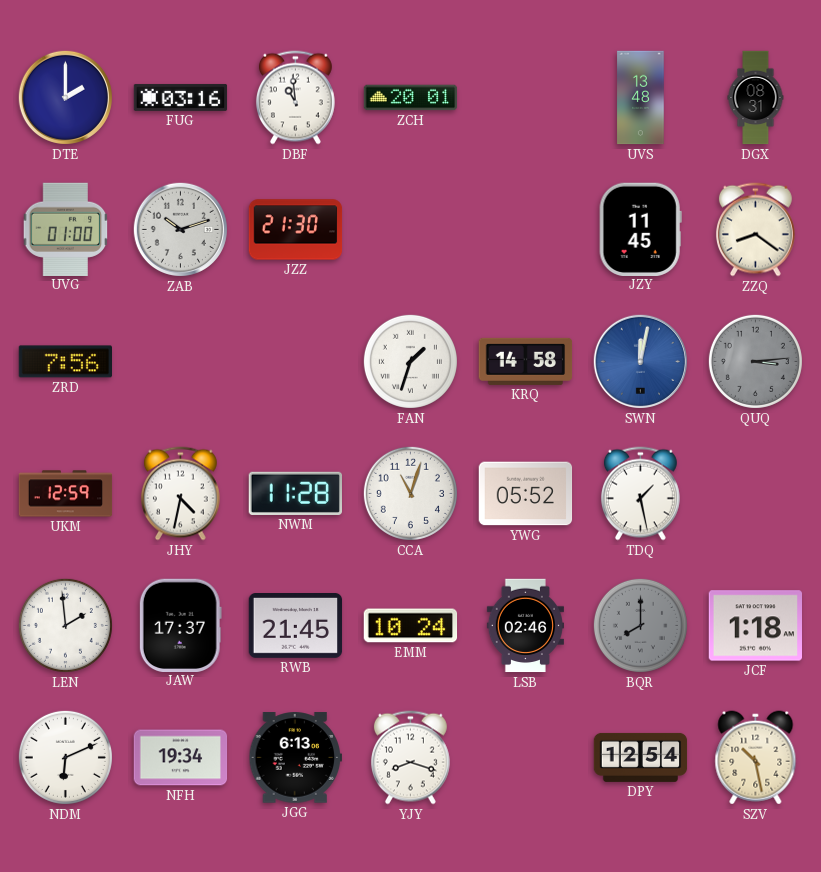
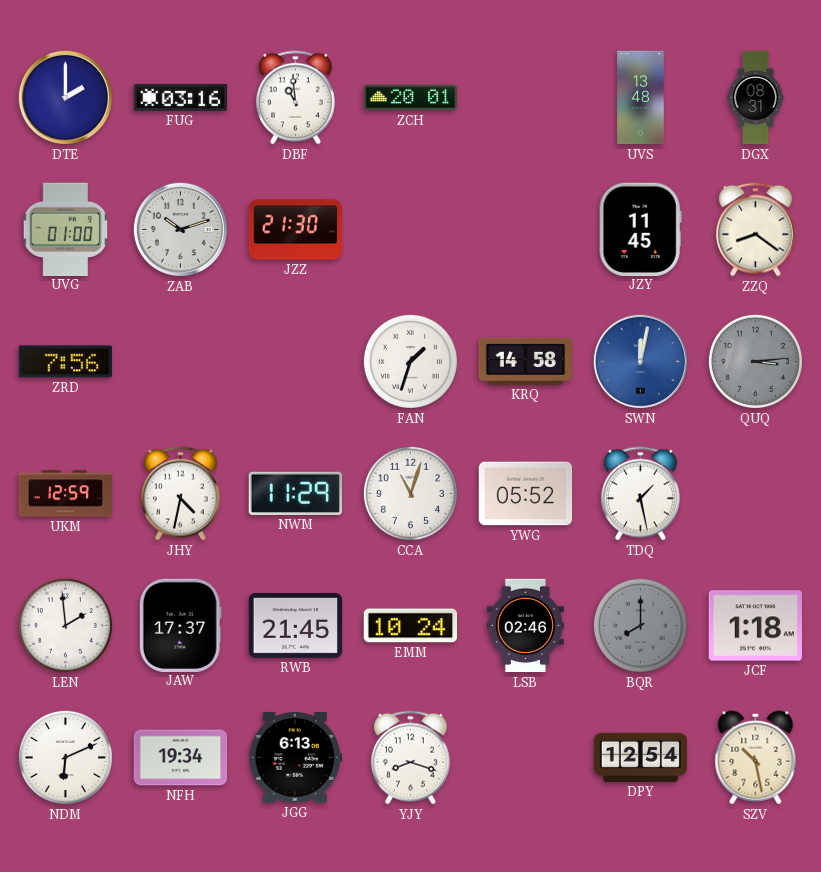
NWM: 11:28 -> 11:29
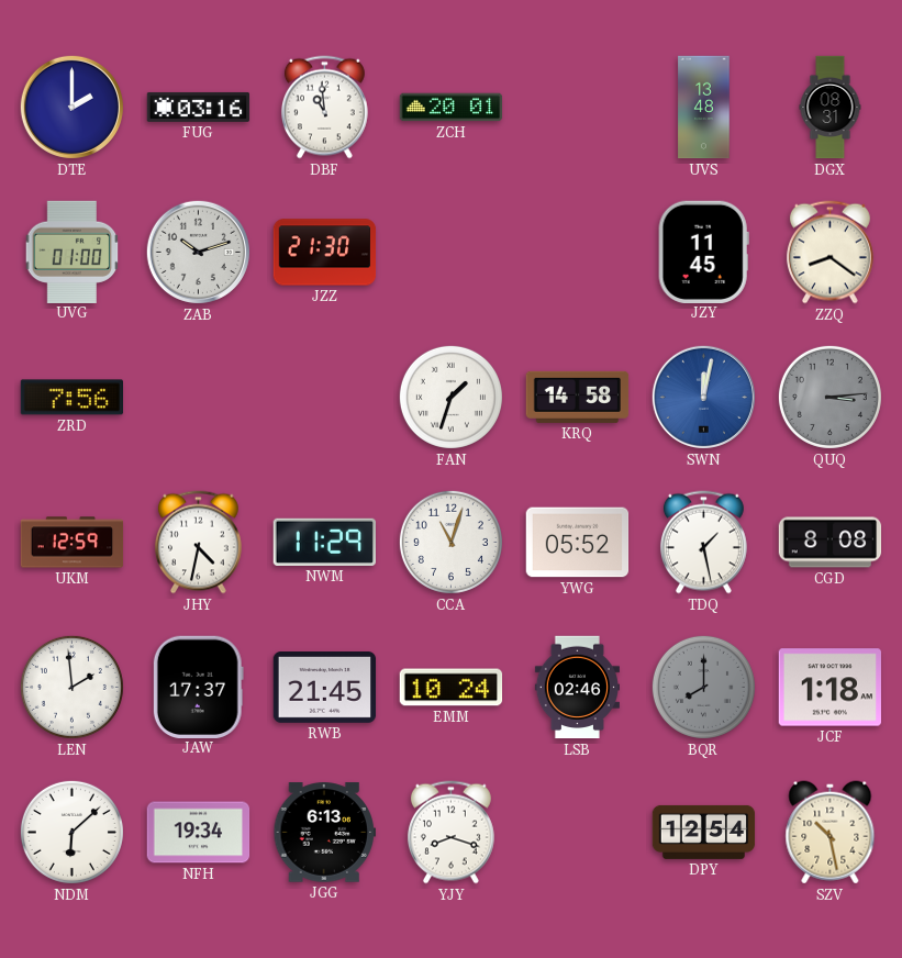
CGD: none -> 8:08
NDM: 6:11 -> 6:08
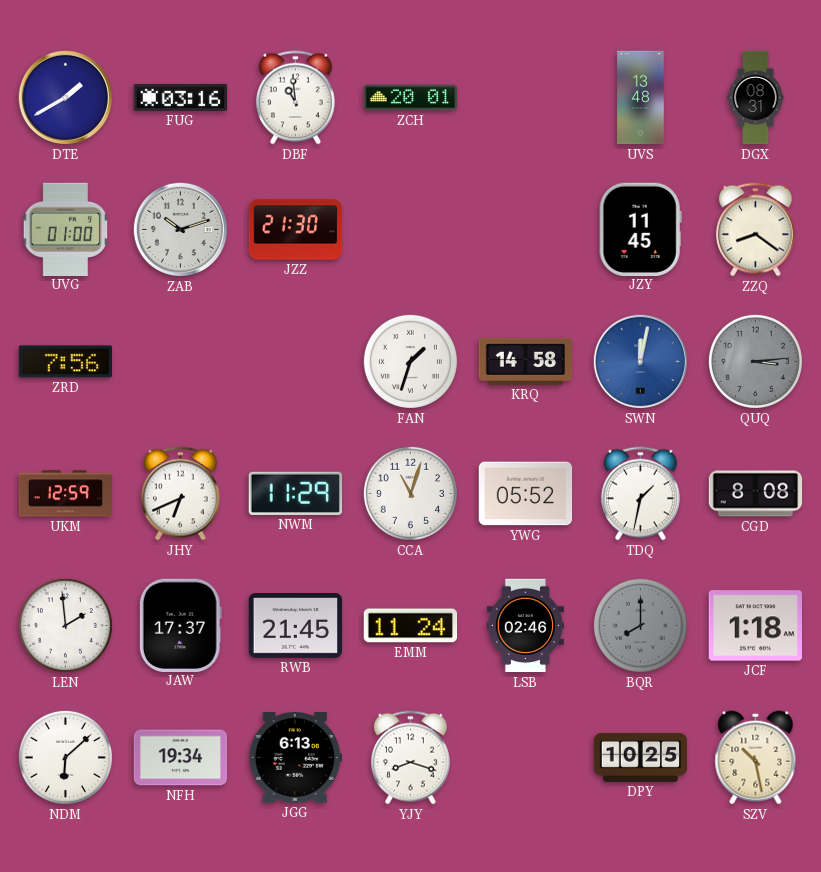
DTE: 2:00 -> 1:40
JHY: 4:32 -> 6:41
TDQ: 1:28 -> 1:32
EMM: 10:24 -> 11:24
DPY: 12:54 -> 10:25
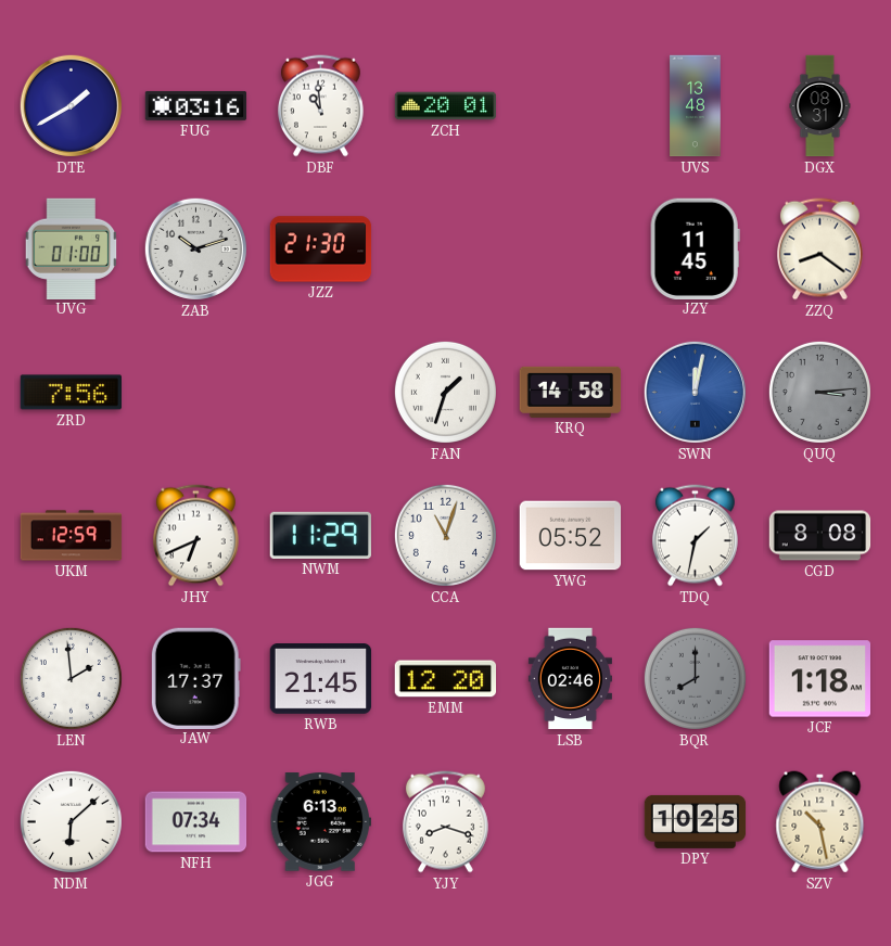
EMM: 11:24 -> 12:20
NFH: 19:34 -> 07:34
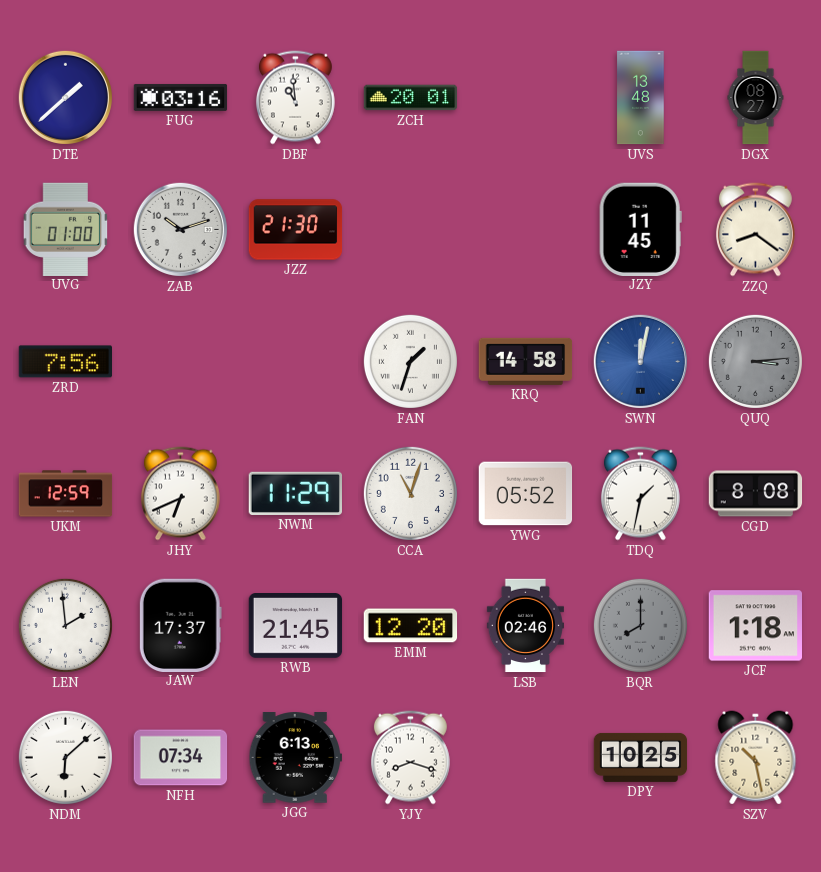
DTE: 1:40 -> 1:38
DGX: 08:31 -> 08:27
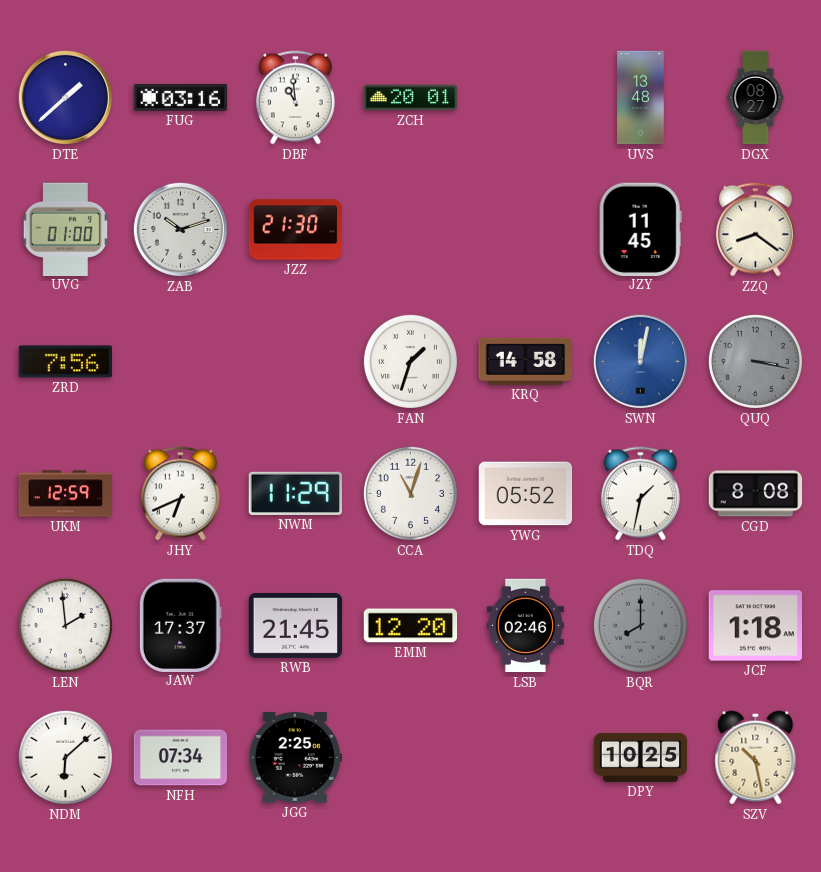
QUQ: 3:14 -> 3:17
JGG: 6:13 -> 2:25
YJY: 8:18 -> none
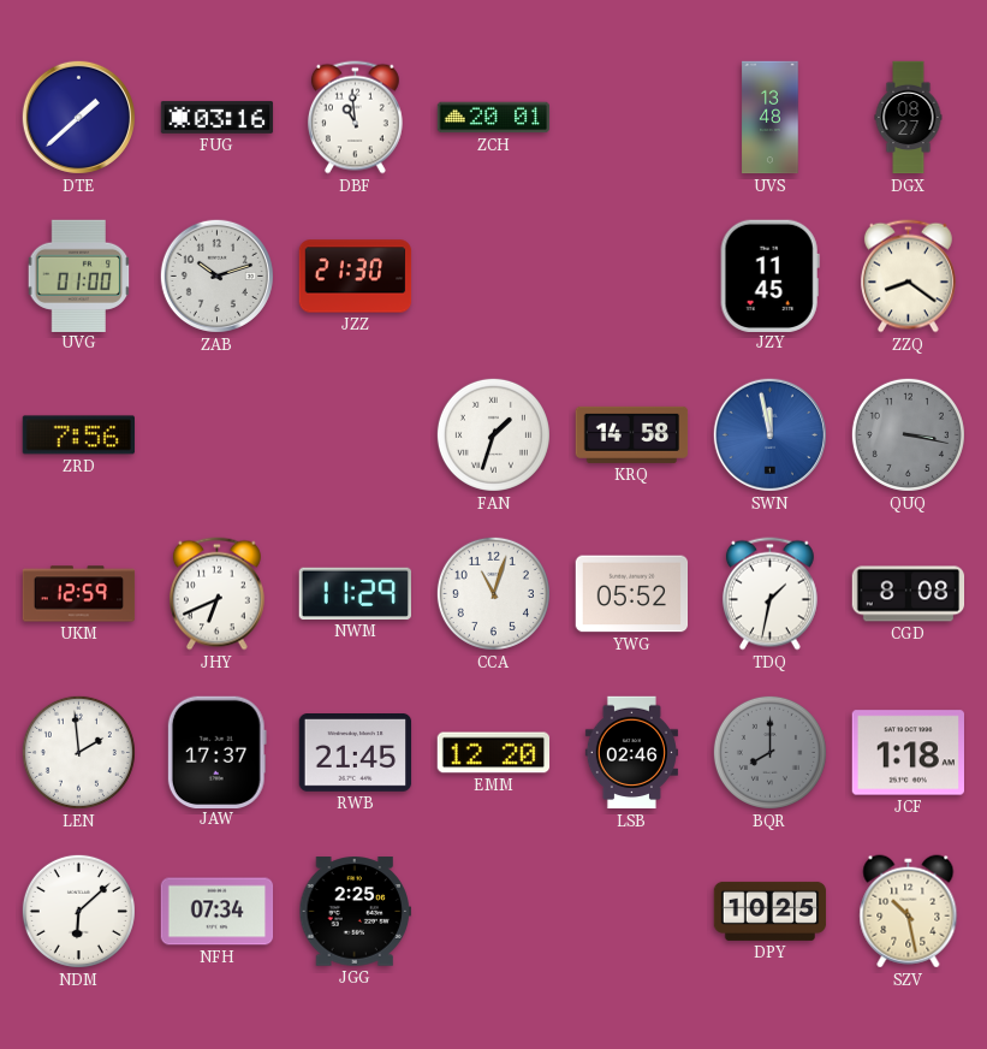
SWN: 12:02 -> 11:58
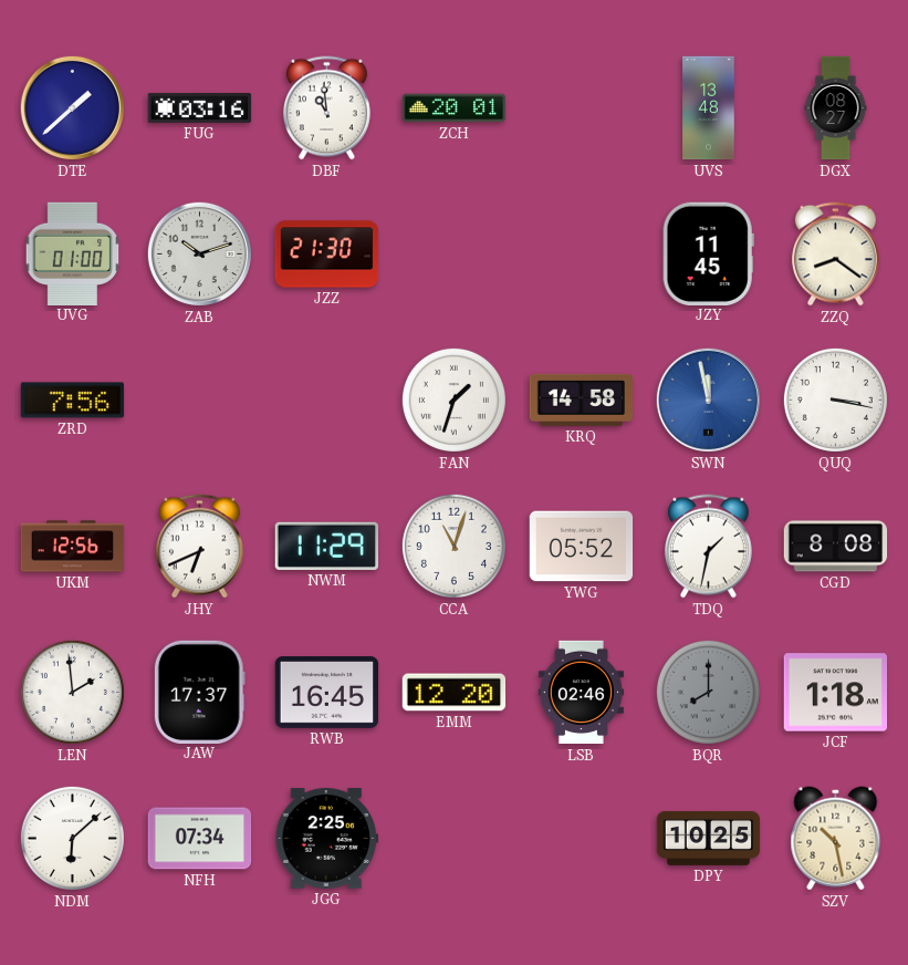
QUQ dial: grey -> white
UKM: 12:59 -> 12:56
RWB: 21:45 -> 16:45
